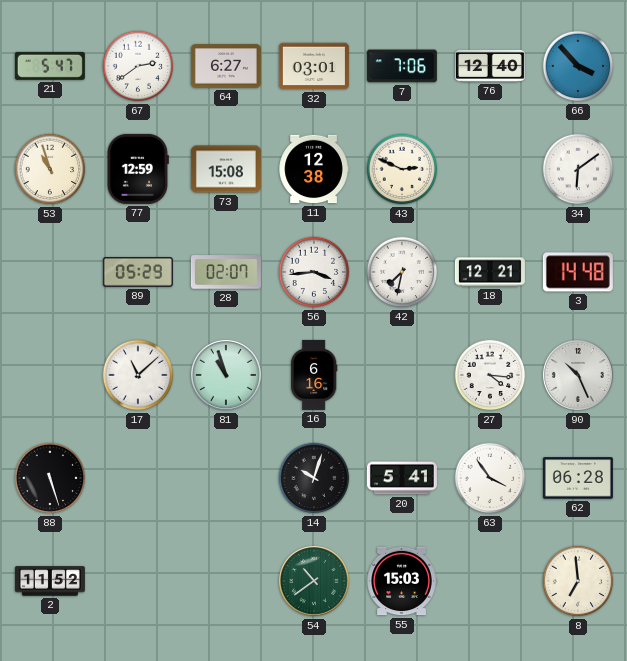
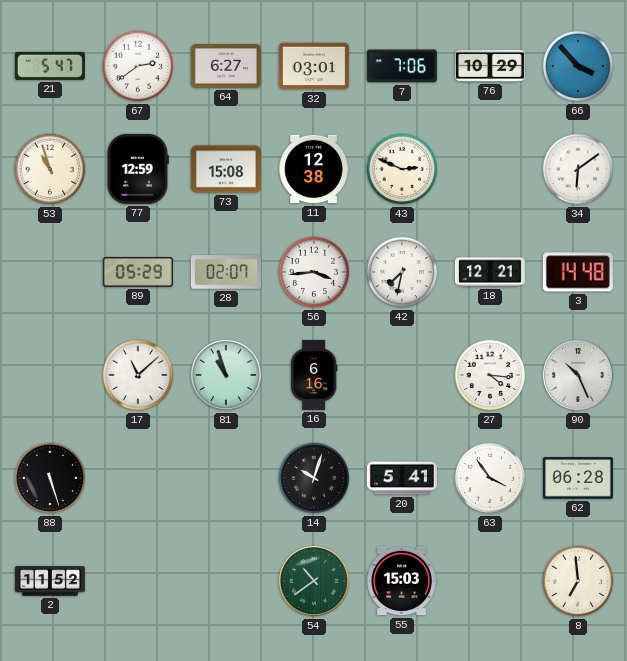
76: 12:40 -> 10:29
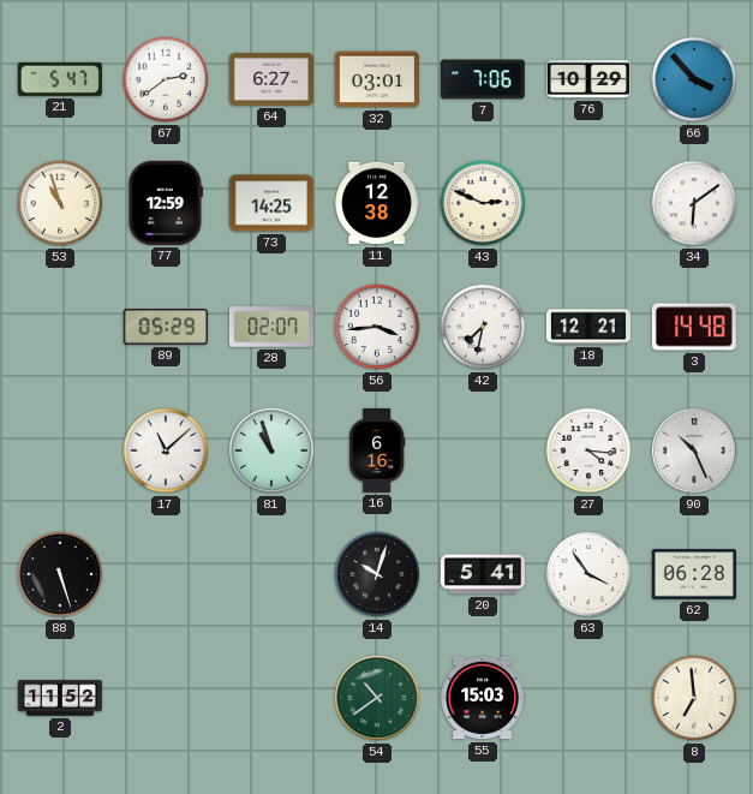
73: 15:08 -> 14:25
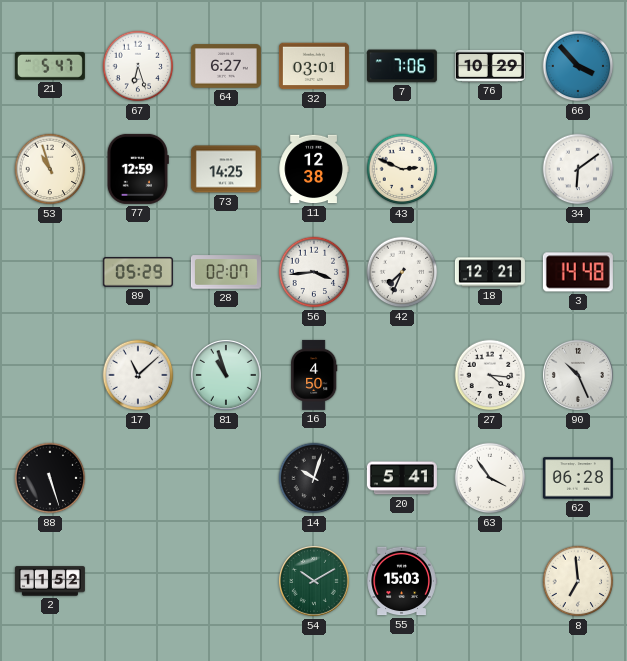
67: 2:39 -> 6:27
42: 7:32 -> 7:34
16: 6:16 -> 4:50
54: 10:39 -> 10:10
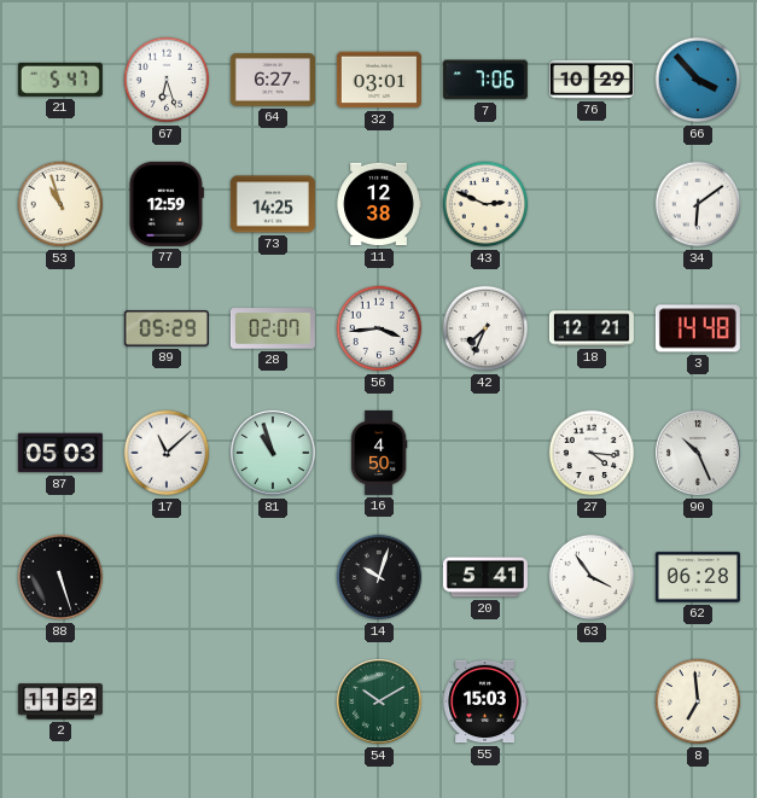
87: none -> 05:03
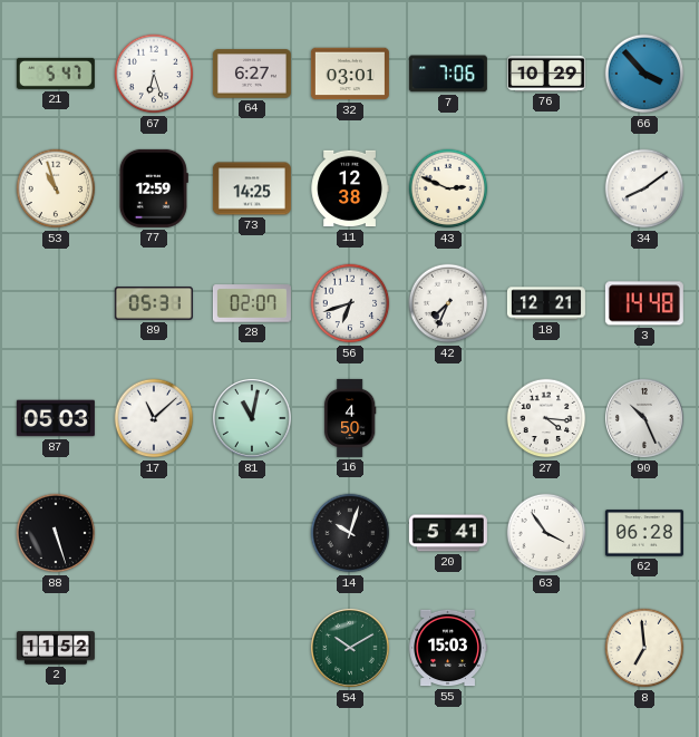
34: 6:09 -> 8:09
89: 05:29 -> 05:31
56: 3:44 -> 6:42
81: 10:57 -> 11:02
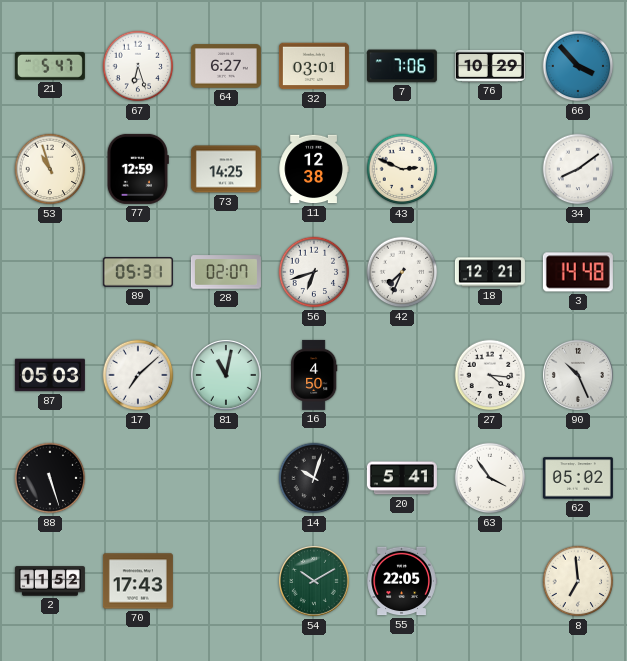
17: 11:08 -> 7:08
62: 06:28 -> 05:02
70: none -> 17:43
55: 15:03 -> 22:05
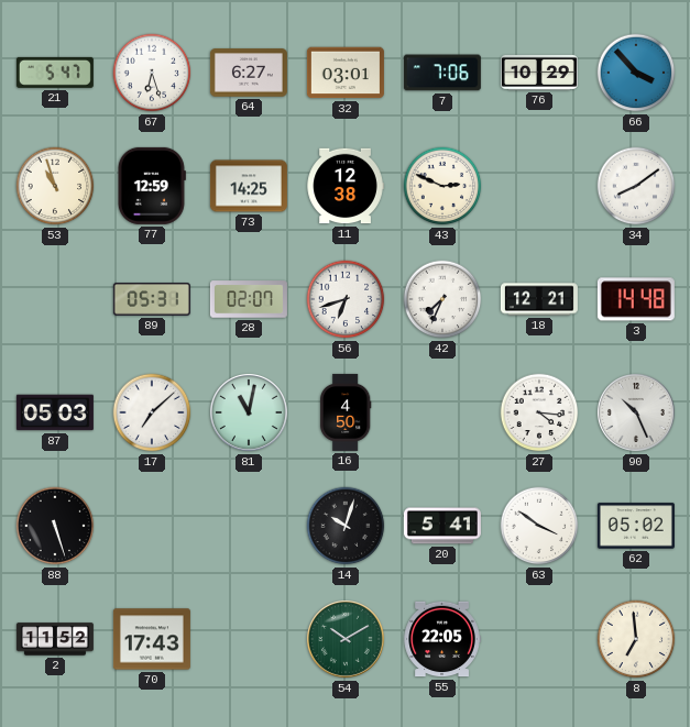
63: 3:54 -> 3:51
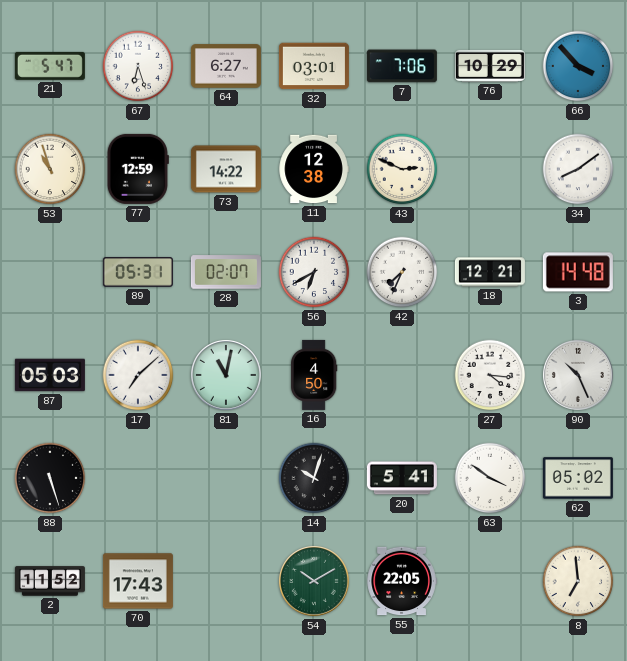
73: 14:25 -> 14:22
56: 6:42 -> 6:40
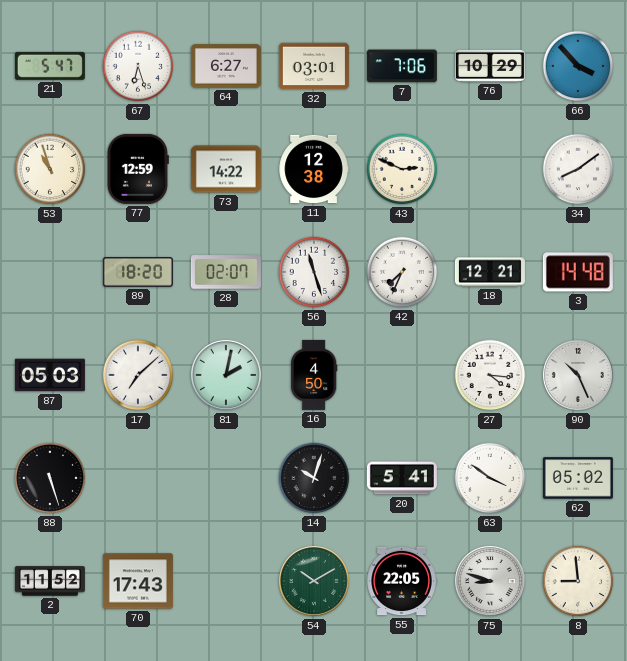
89: 05:31 -> 18:20
56: 6:40 -> 11:27
81: 11:02 -> 2:02
75: none -> 8:48
8: 6:59 -> 8:59
